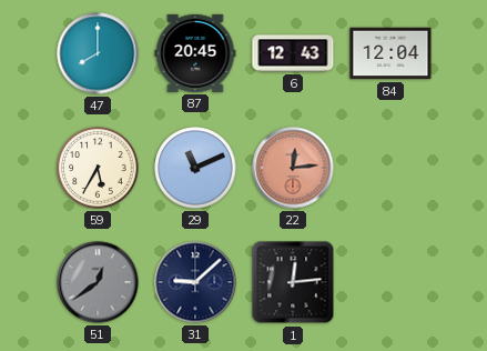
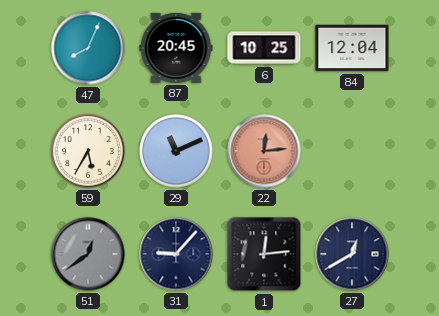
47: 8:00 -> 8:04
6: 12:43 -> 10:25
31: 9:08 -> 9:07
27: none -> 12:40
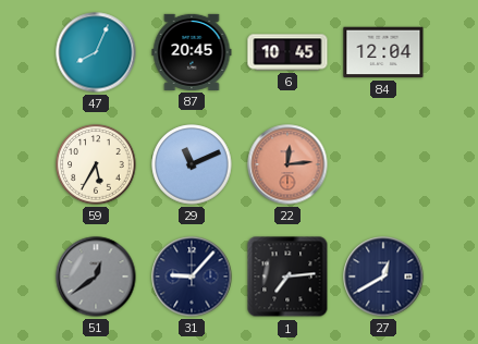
6: 10:25 -> 10:45
1: 12:14 -> 7:14
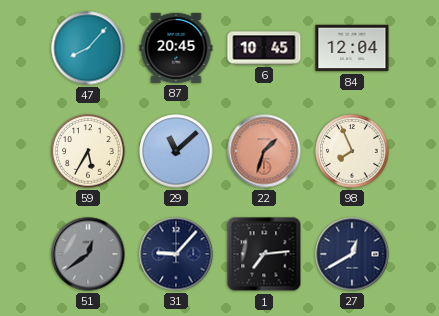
47: 8:04 -> 8:07
29: 11:11 -> 11:08
22: 12:14 -> 1:33
98: none -> 7:56
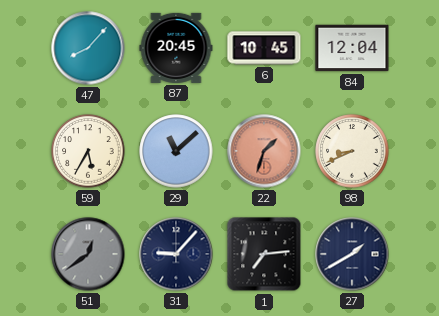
98: 7:56 -> 8:41
27: 12:40 -> 1:40
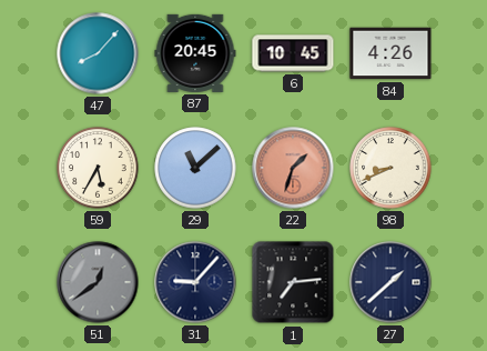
84: 12:04 -> 4:26
27: 1:40 -> 1:38
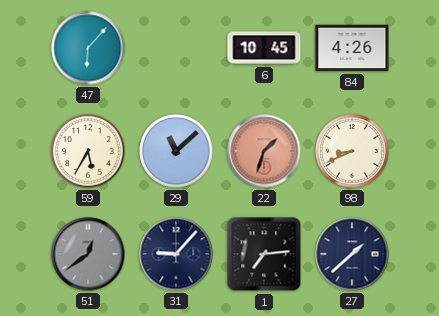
47: 8:07 -> 6:07
87: 20:45 -> none
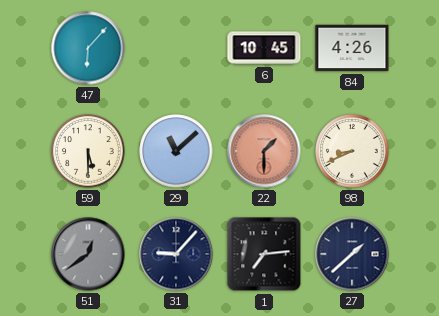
59: 5:35 -> 5:30
22: 1:33 -> 1:30
